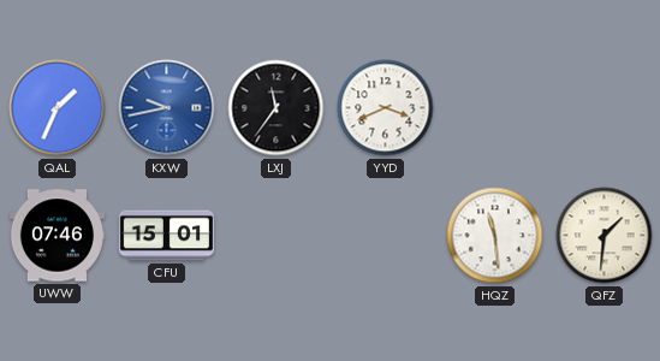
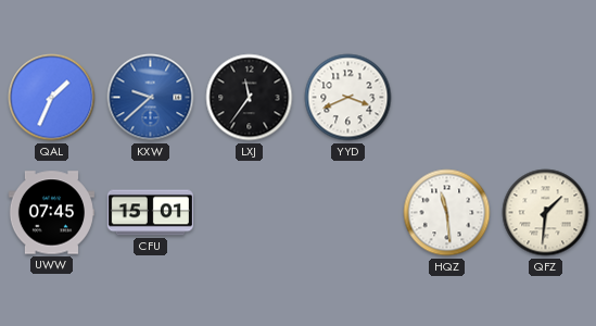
KXW: 9:43 -> 9:38
UWW: 07:46 -> 07:45
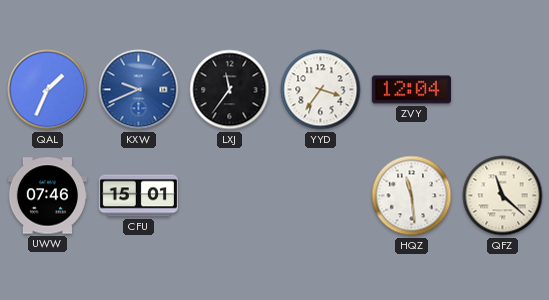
KXW: 9:38 -> 9:41
YYD: 3:41 -> 3:36
ZVY: none -> 12:04
UWW: 07:45 -> 07:46
QFZ: 1:31 -> 11:22
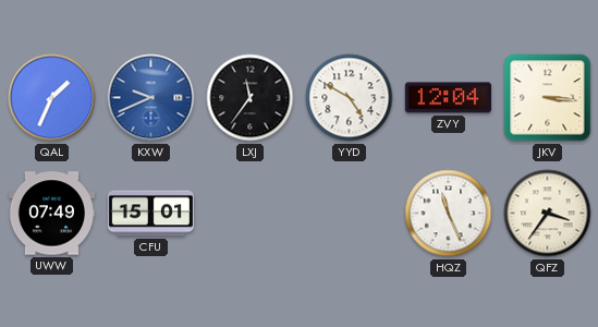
YYD: 3:36 -> 4:50
JKV: none -> 3:16
UWW: 07:46 -> 07:49
HQZ: 11:29 -> 11:26
QFZ: 11:22 -> 3:36
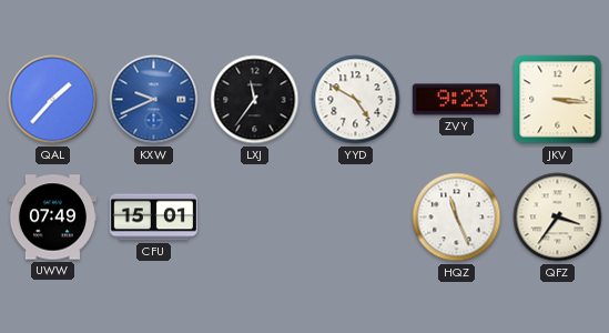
QAL: 1:34 -> 1:37
ZVY: 12:04 -> 9:23
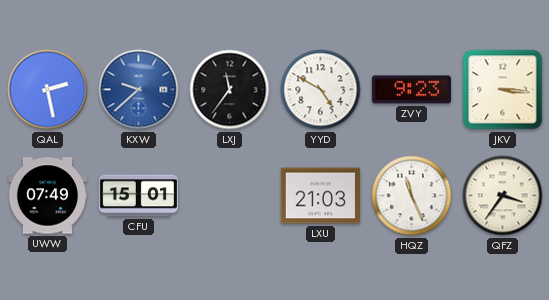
QAL: 1:37 -> 2:28
KXW: 9:41 -> 9:38
LXU: none -> 21:03
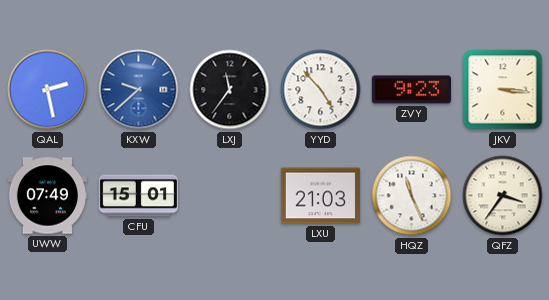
YYD: 4:50 -> 4:53
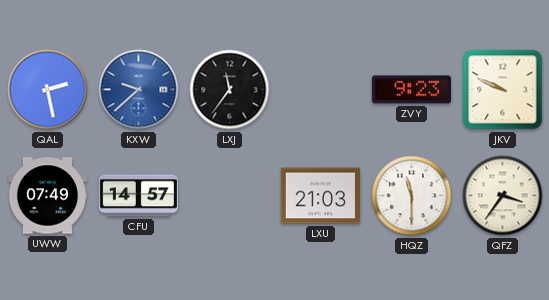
YYD: 4:53 -> none
JKV: 3:16 -> 9:49
CFU: 15:01 -> 14:57
HQZ: 11:26 -> 11:30
